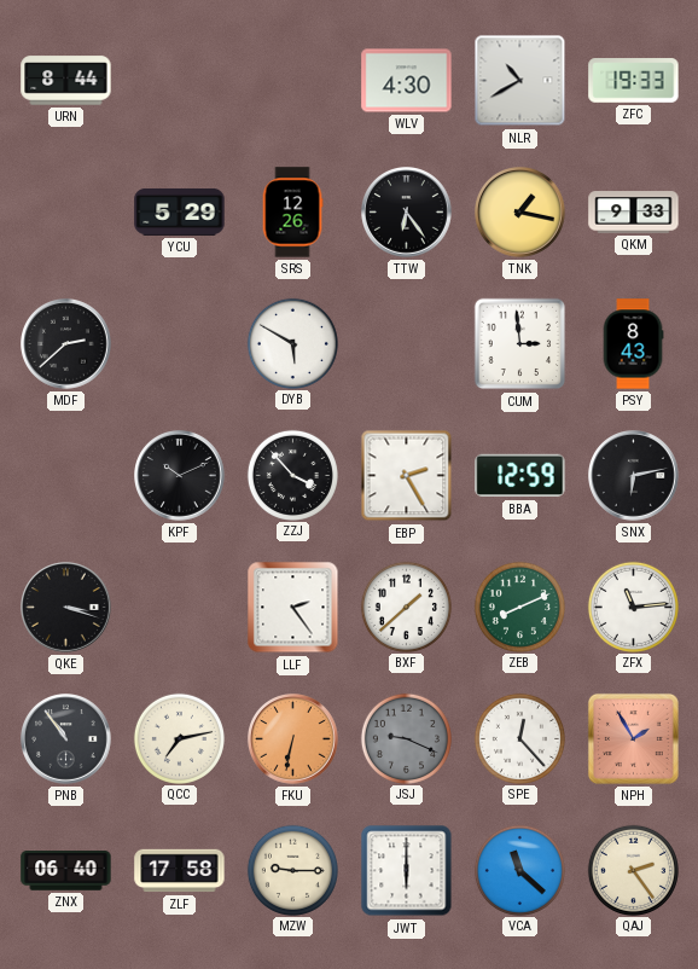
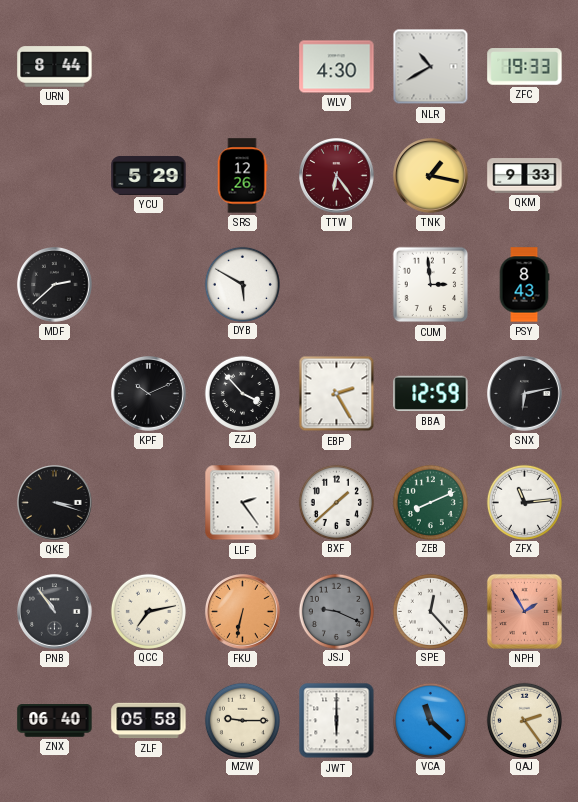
TTW dial: black -> burgundy
ZLF: 17:58 -> 05:58
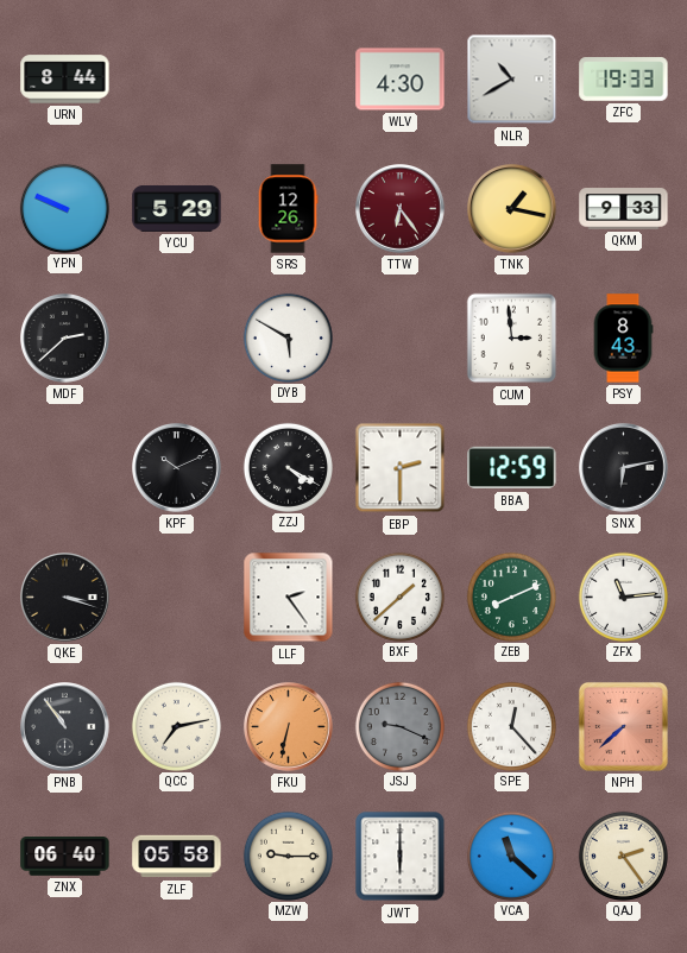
YPN: none -> 9:49
ZZJ: 3:53 -> 4:20
EBP: 2:25 -> 2:30
NPH: 1:55 -> 7:38
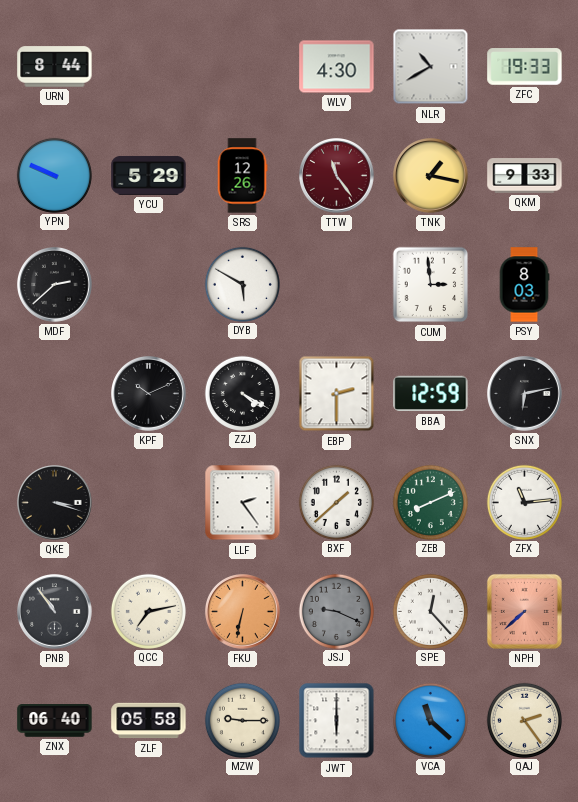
TTW: 6:24 -> 11:24
PSY: 8:43 -> 8:03
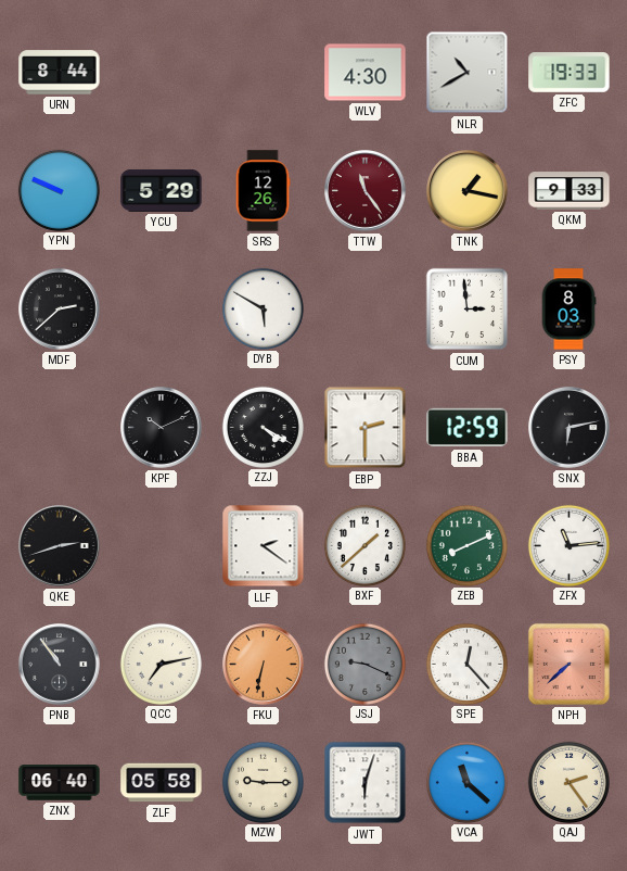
QKE: 3:18 -> 2:42
LLF: 2:24 -> 2:21
JWT: 6:00 -> 6:03
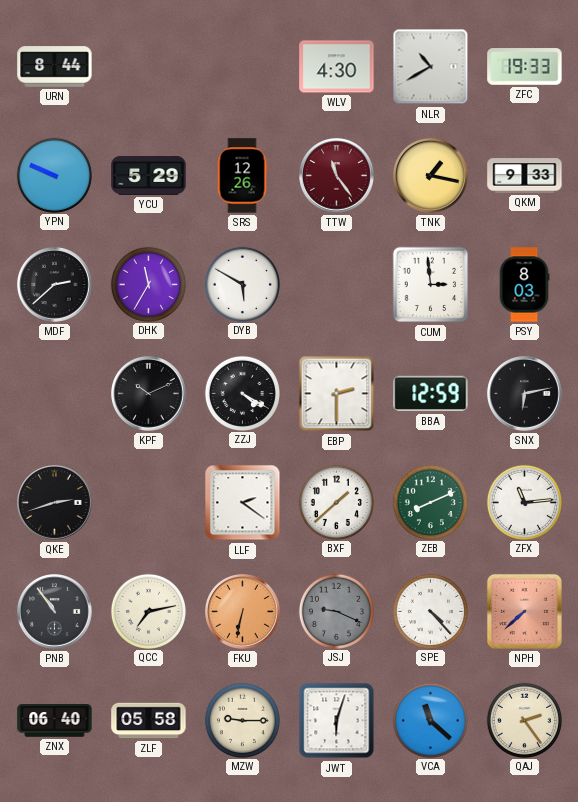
DHK: none -> 11:35
SPE: 12:23 -> 4:23
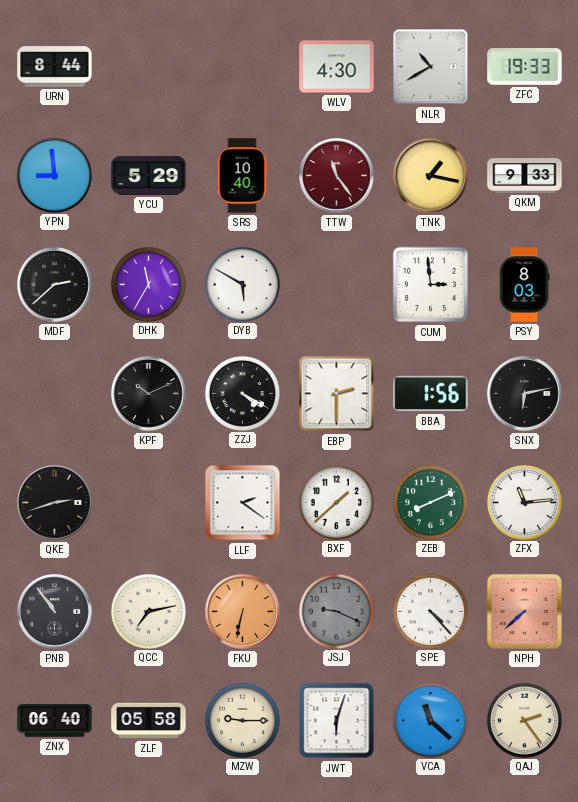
YPN: 9:49 -> 8:59
SRS: 12:26 -> 10:40
BBA: 12:59 -> 1:56
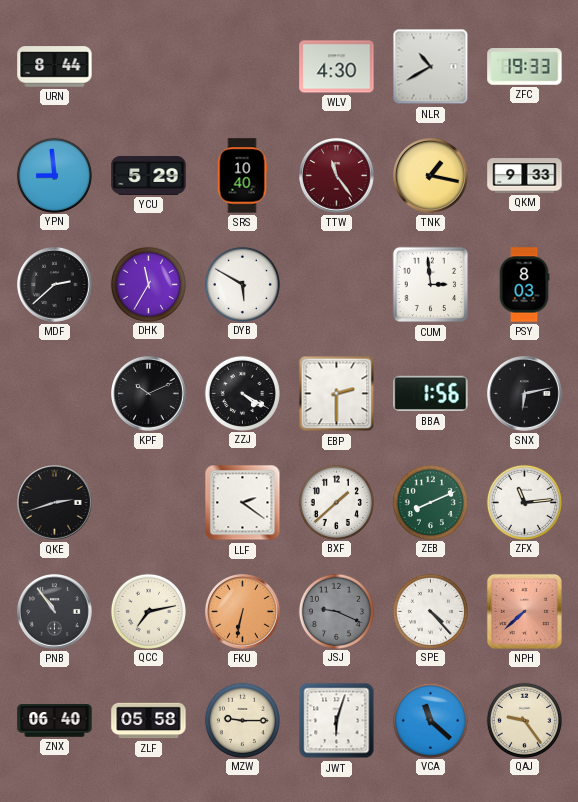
QAJ: 2:24 -> 9:24
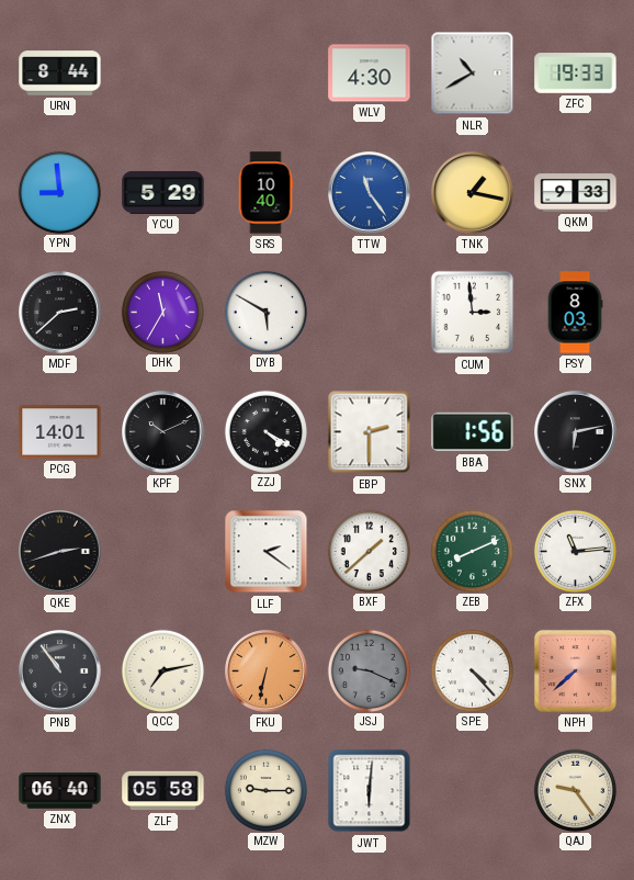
TTW dial: burgundy -> blue
PCG: none -> 14:01
JWT: 6:03 -> 6:01
VCA: 11:22 -> none
